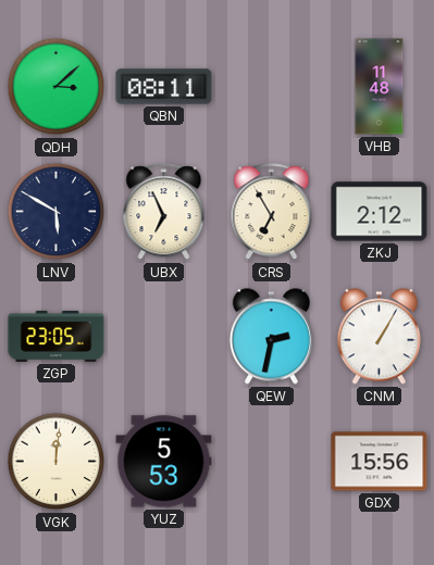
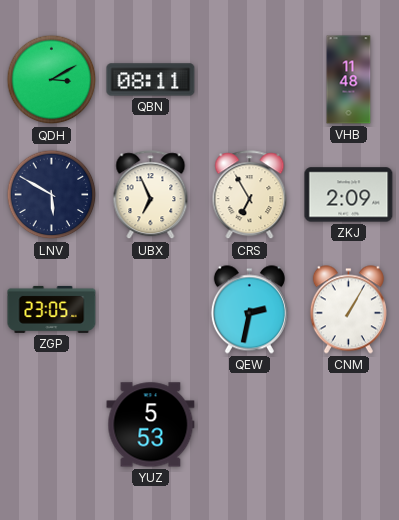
QDH: 3:08 -> 3:10
ZKJ: 2:12 -> 2:09
VGK: 12:01 -> none
GDX: 15:56 -> none
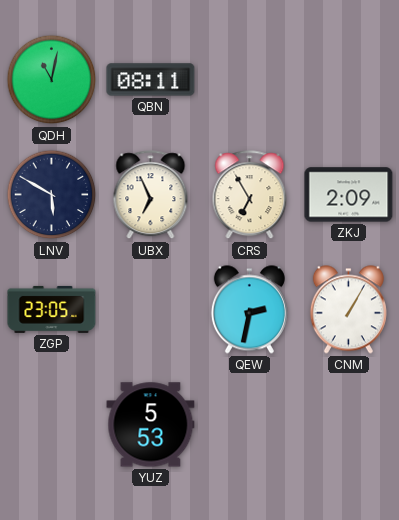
QDH: 3:10 -> 11:02
VHB: 11:48 -> none
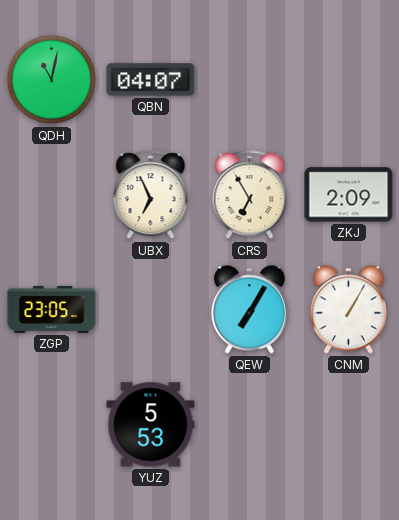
QBN: 08:11 -> 04:07
LNV: 5:50 -> none
QEW: 2:32 -> 7:05
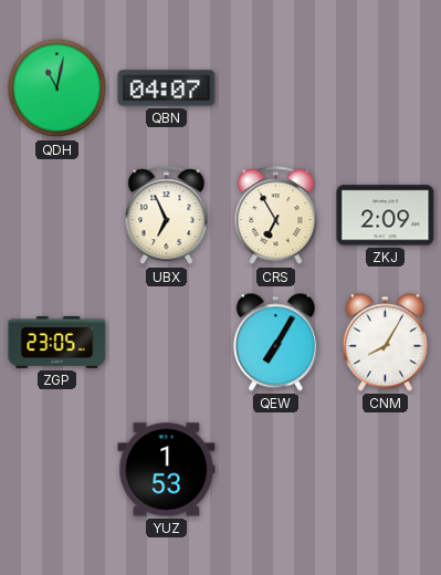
CNM: 1:05 -> 8:05
YUZ: 5:53 -> 1:53
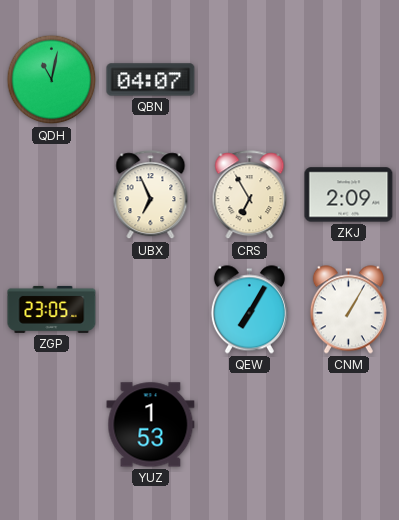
CNM: 8:05 -> 1:05
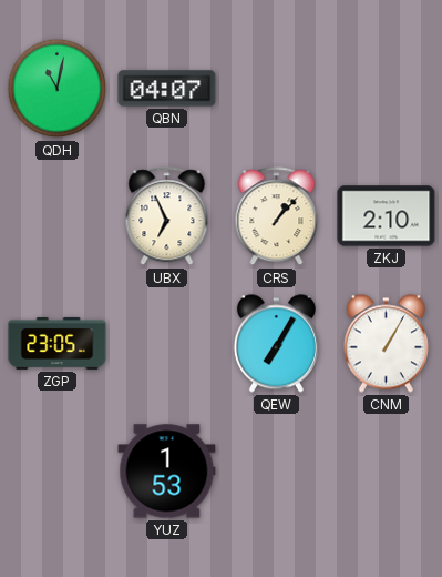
CRS: 6:55 -> 1:07
ZKJ: 2:09 -> 2:10
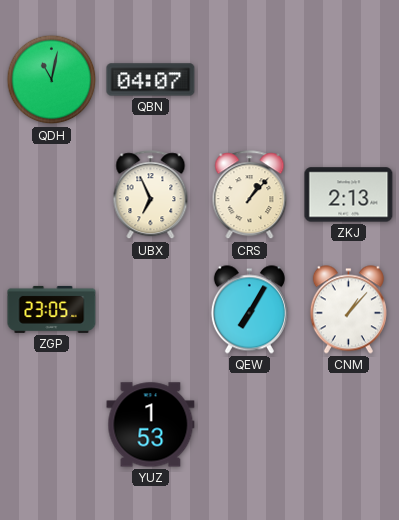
ZKJ: 2:10 -> 2:13
CNM: 1:05 -> 1:07
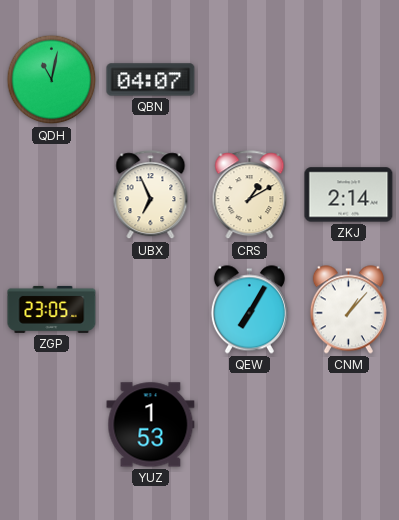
CRS: 1:07 -> 1:10
ZKJ: 2:13 -> 2:14
